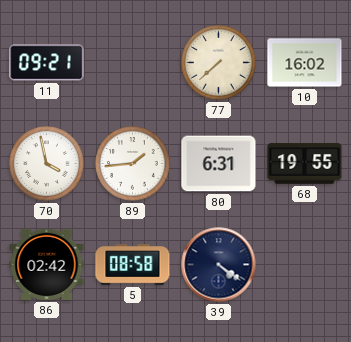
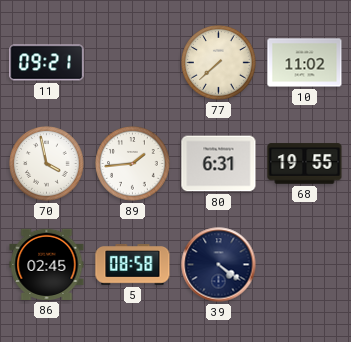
10: 16:02 -> 11:02
86: 02:42 -> 02:45
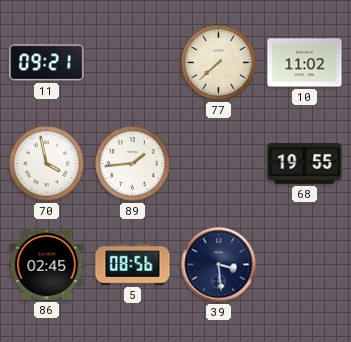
80: 6:31 -> none
5: 08:58 -> 08:56
39: 4:21 -> 3:29
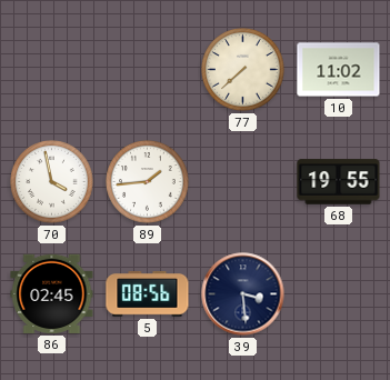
11: 09:21 -> none
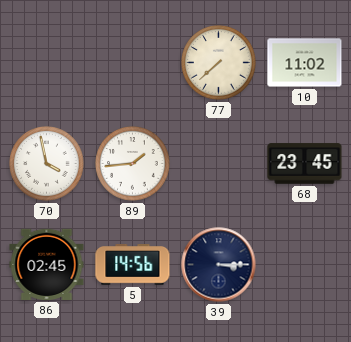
68: 19:55 -> 23:45
5: 08:56 -> 14:56
39: 3:29 -> 3:15
